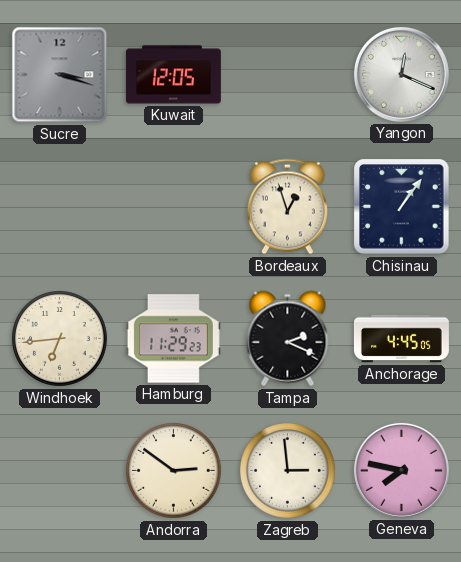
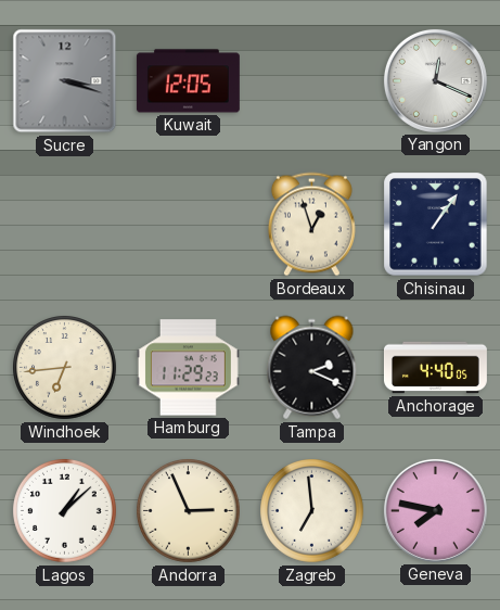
Anchorage: 4:45 -> 4:40
Lagos: none -> 1:08
Andorra: 2:51 -> 2:56
Zagreb: 2:59 -> 6:59
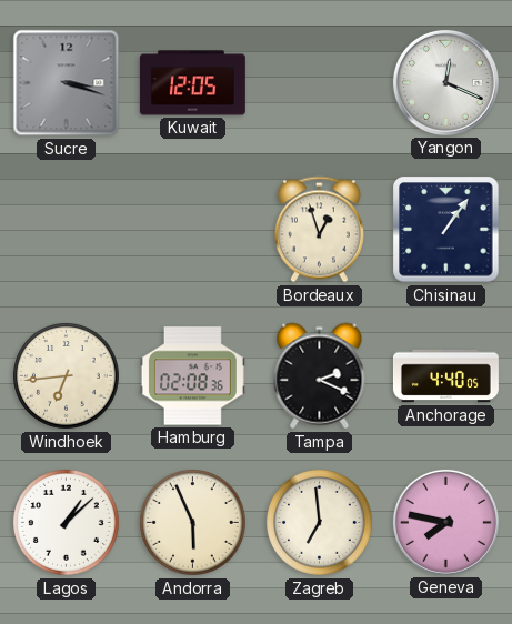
Hamburg: 11:29 -> 02:08
Andorra: 2:56 -> 5:56
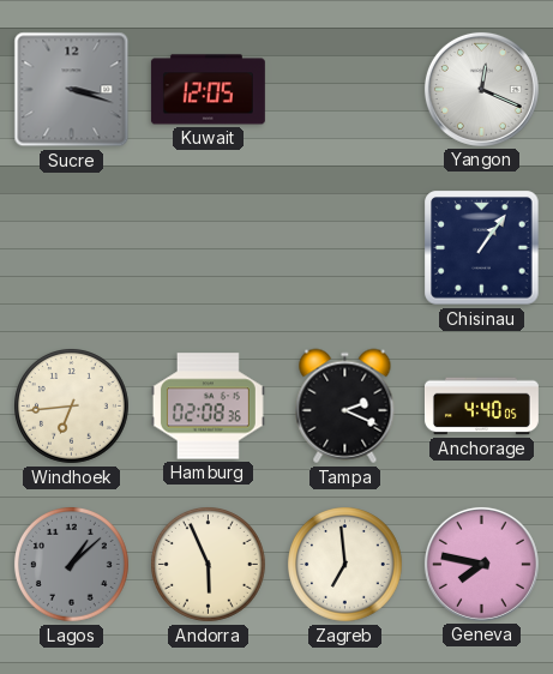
Bordeaux: 12:57 -> none
Lagos dial: white -> grey
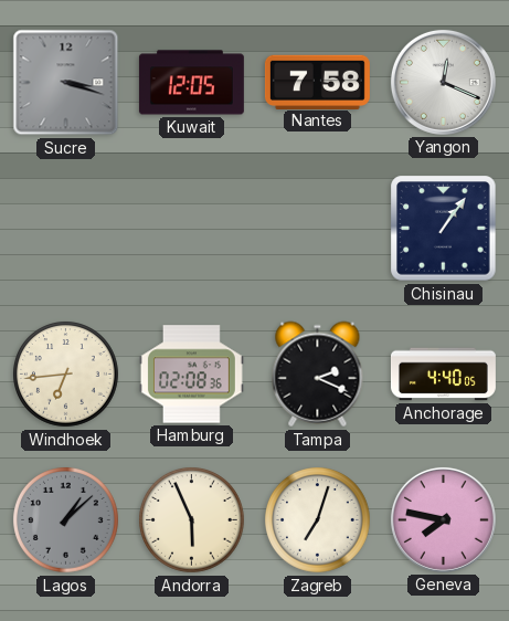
Nantes: none -> 7:58
Zagreb: 6:59 -> 7:03
